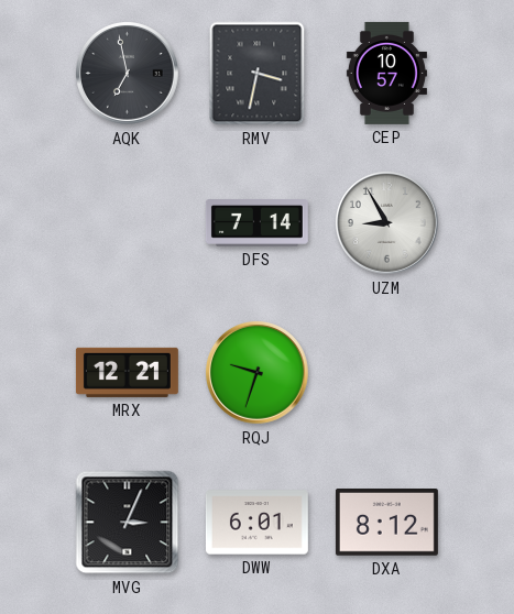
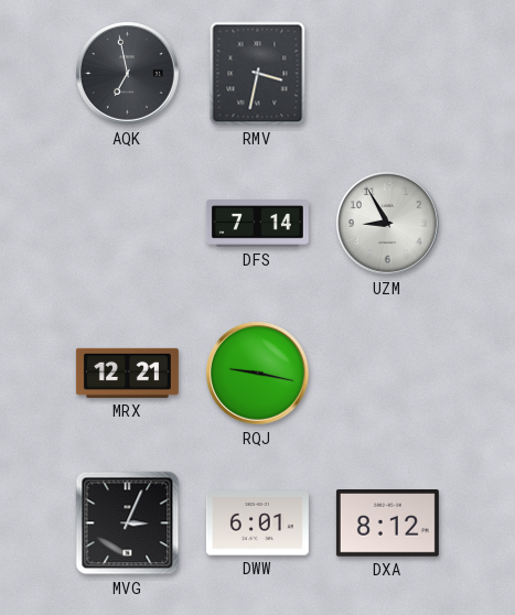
CEP: 10:57 -> none
RQJ: 9:33 -> 9:17
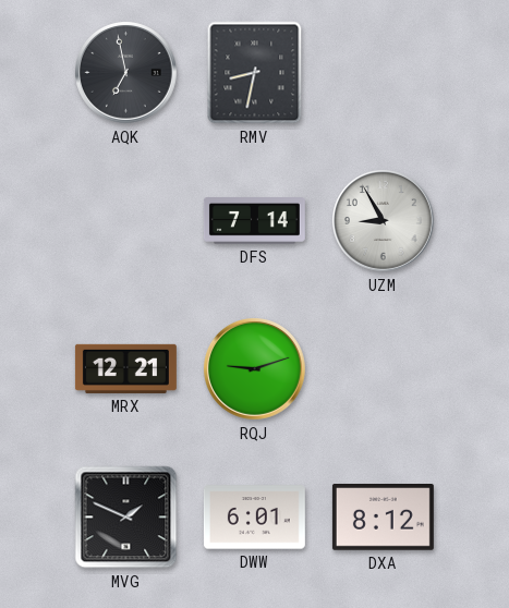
RMV: 3:32 -> 8:32
RQJ: 9:17 -> 9:12
MVG: 3:04 -> 1:49
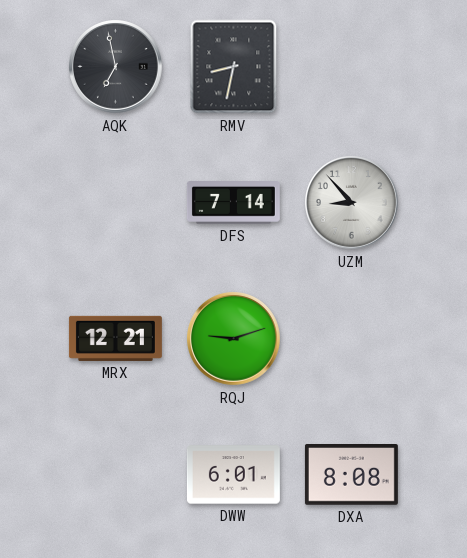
UZM: 8:55 -> 8:53
MVG: 1:49 -> none
DXA: 8:12 -> 8:08
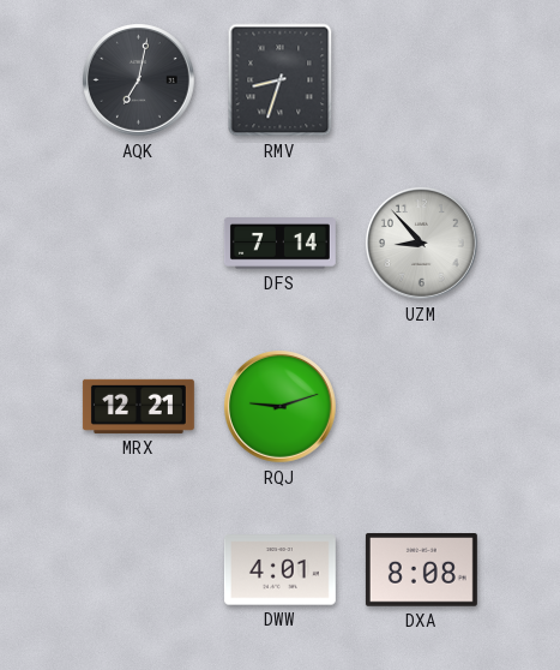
AQK: 6:58 -> 7:02
RMV: 8:32 -> 8:33
DWW: 6:01 -> 4:01
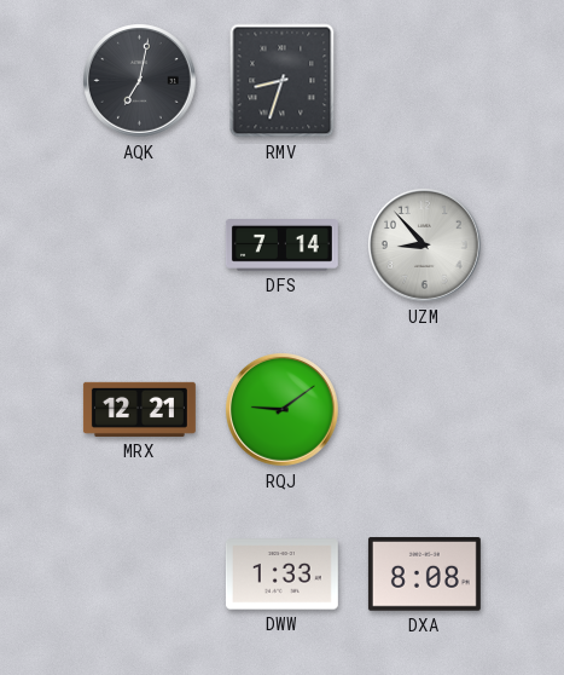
RQJ: 9:12 -> 9:09
DWW: 4:01 -> 1:33
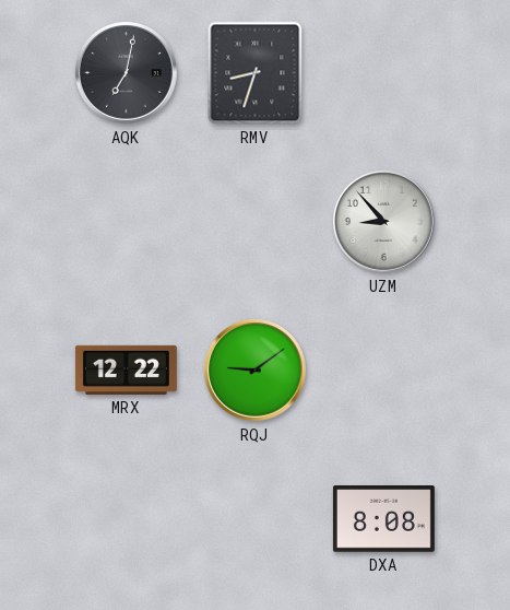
DFS: 7:14 -> none
MRX: 12:21 -> 12:22
DWW: 1:33 -> none
